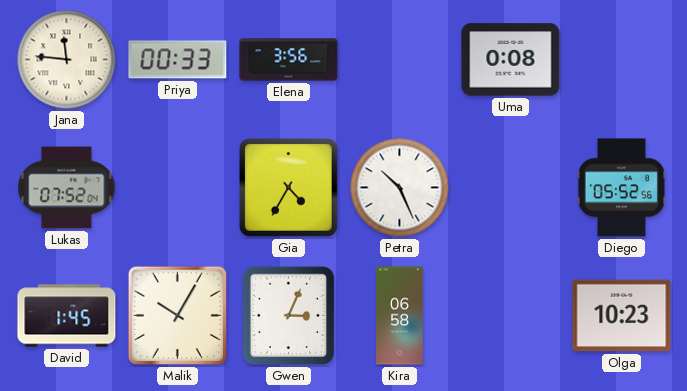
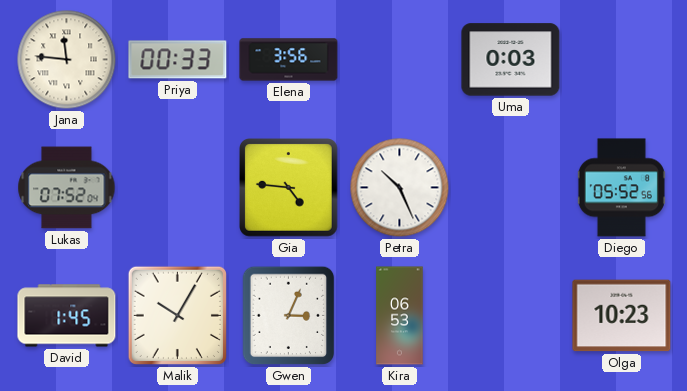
Uma: 0:08 -> 0:03
Gia: 4:35 -> 4:46
Kira: 06:58 -> 06:53
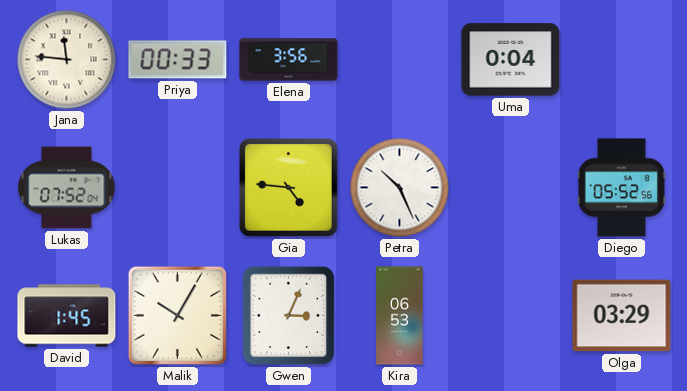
Uma: 0:03 -> 0:04
Olga: 10:23 -> 03:29
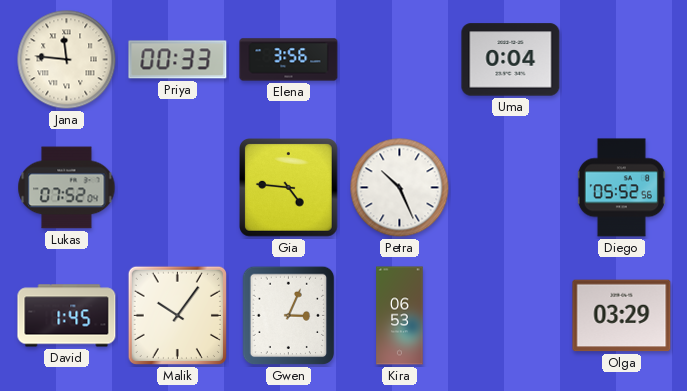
Malik: 10:05 -> 10:06
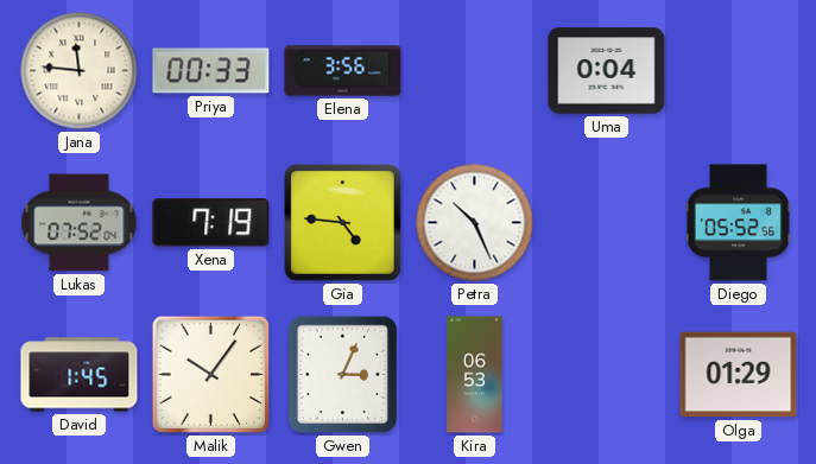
Xena: none -> 7:19
Olga: 03:29 -> 01:29
